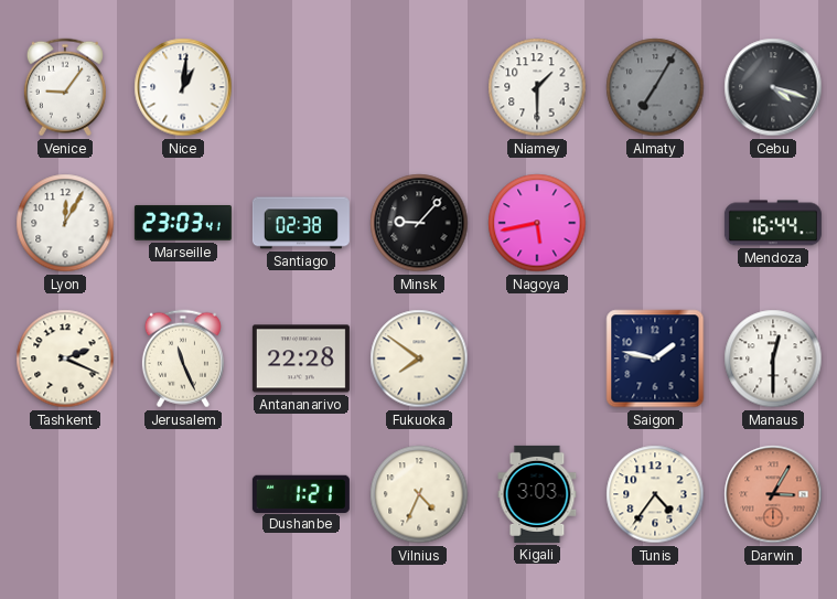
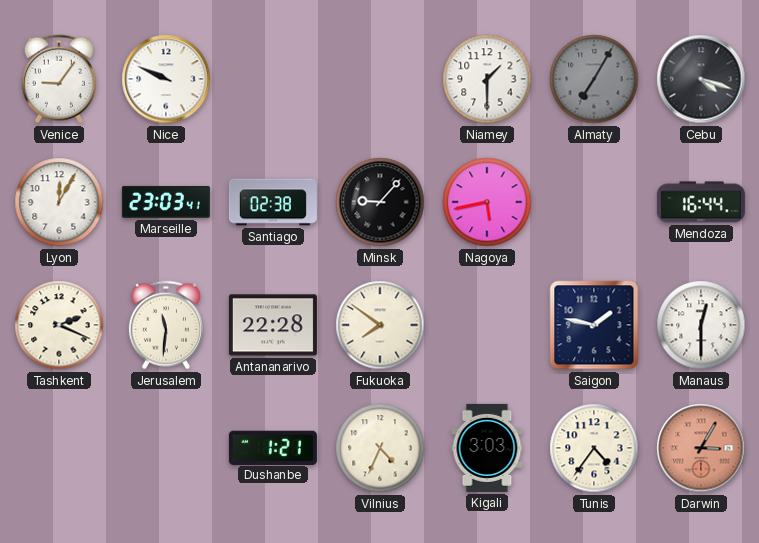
Nice: 1:01 -> 9:49
Jerusalem: 11:26 -> 11:31
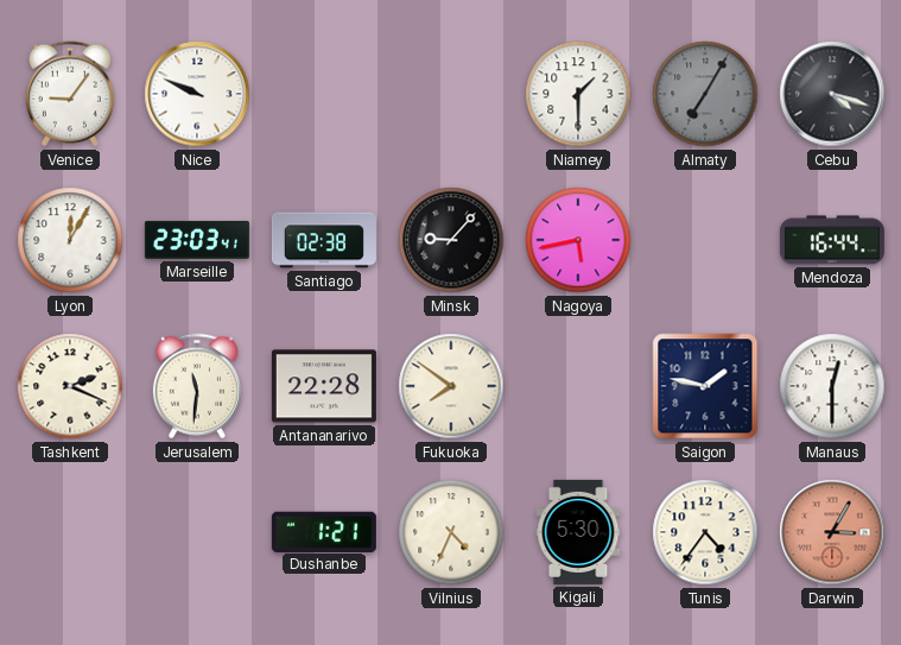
Kigali: 3:03 -> 5:30
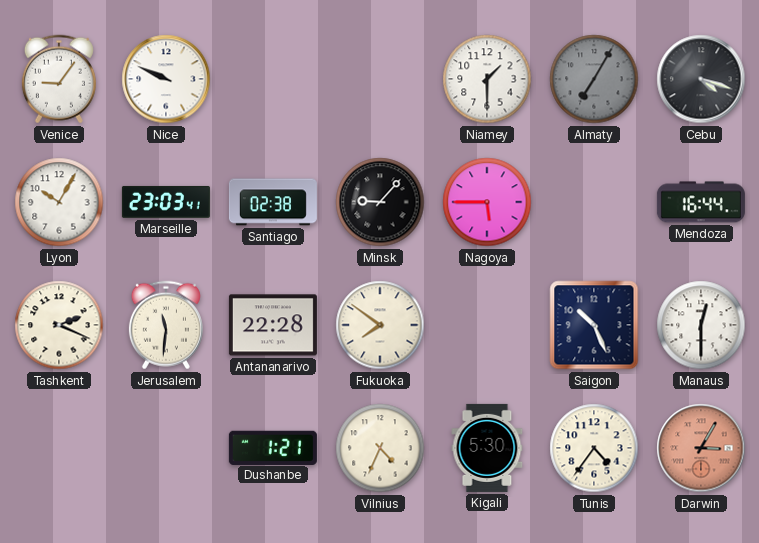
Lyon: 12:05 -> 10:05
Nagoya: 5:43 -> 5:45
Saigon: 1:47 -> 10:26
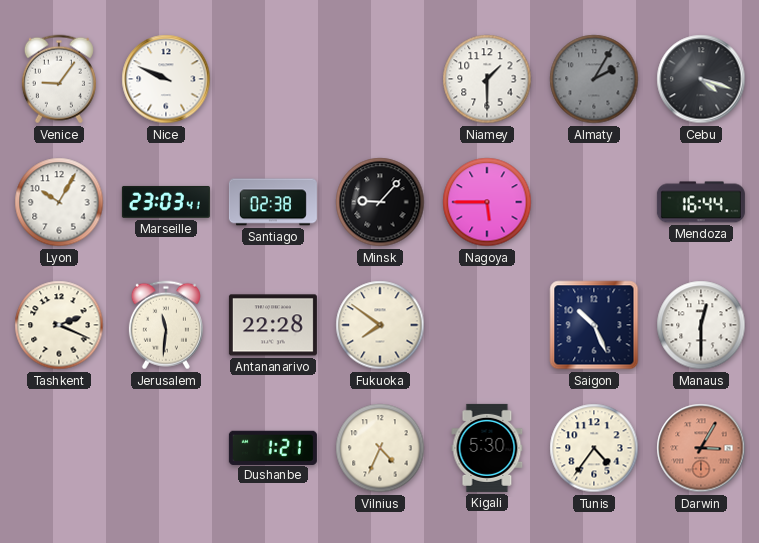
Almaty: 7:05 -> 2:05
